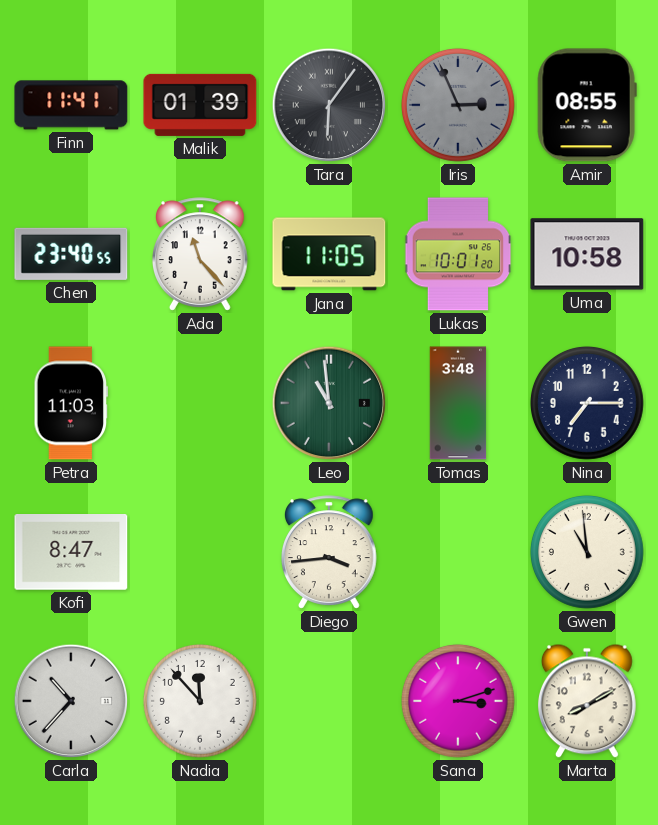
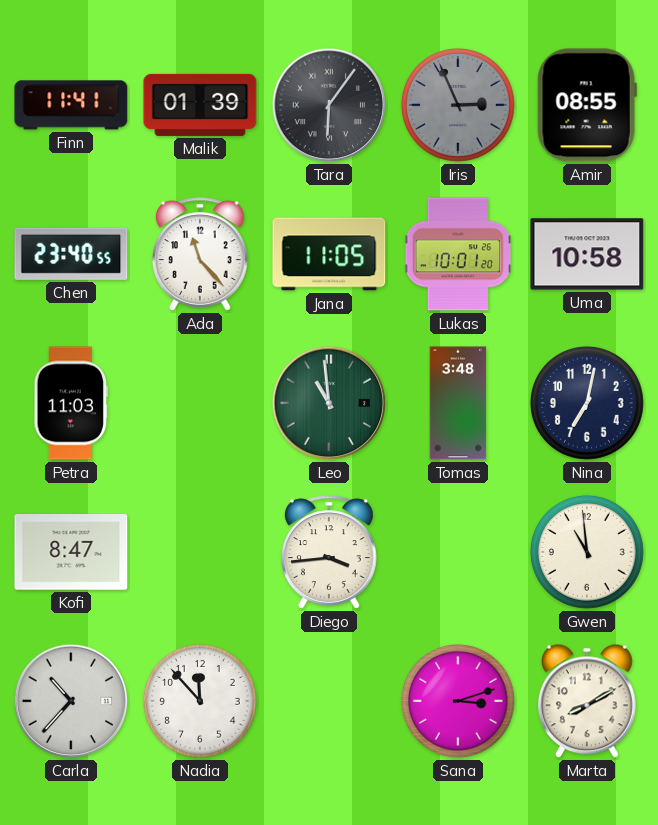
Nina: 7:15 -> 7:02
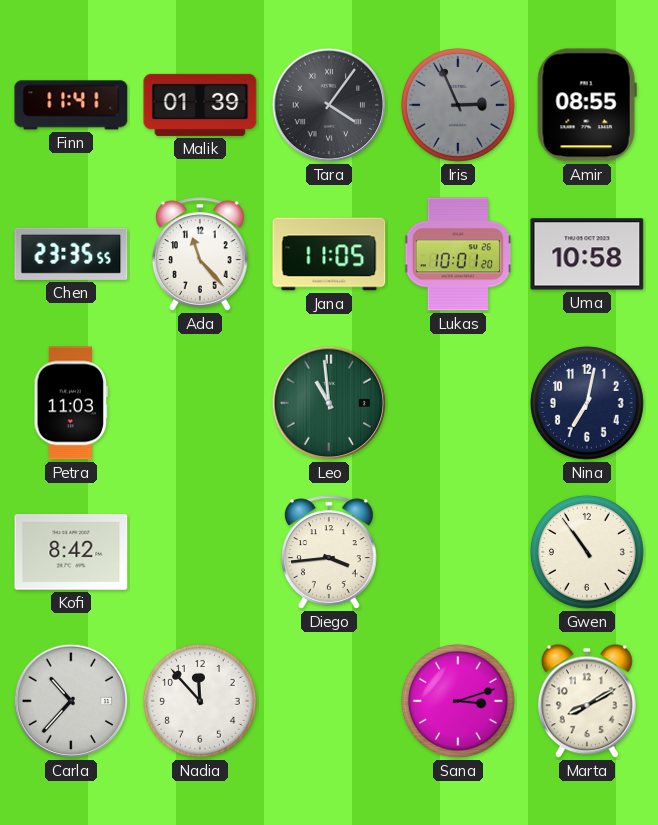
Tara: 6:06 -> 4:06
Chen: 23:40 -> 23:35
Tomas: 3:48 -> none
Kofi: 8:47 -> 8:42
Gwen: 10:59 -> 10:54
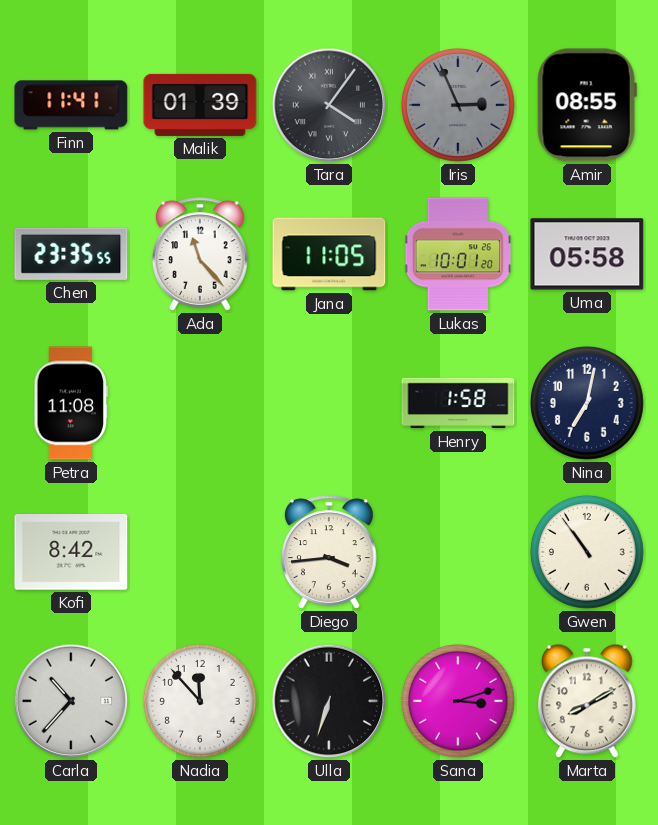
Uma: 10:58 -> 05:58
Petra: 11:03 -> 11:08
Leo: 10:59 -> none
Henry: none -> 1:58
Ulla: none -> 6:33
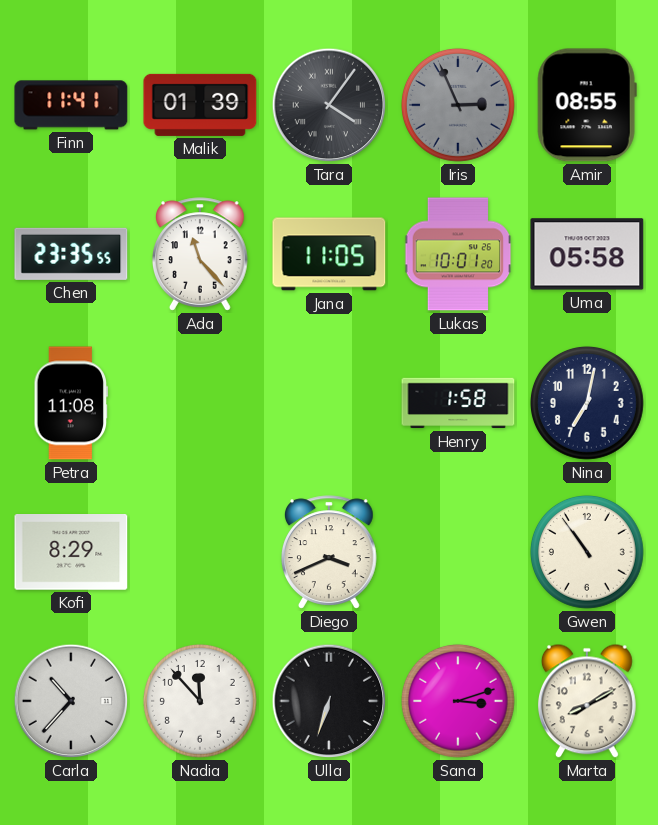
Kofi: 8:42 -> 8:29
Diego: 3:44 -> 3:41
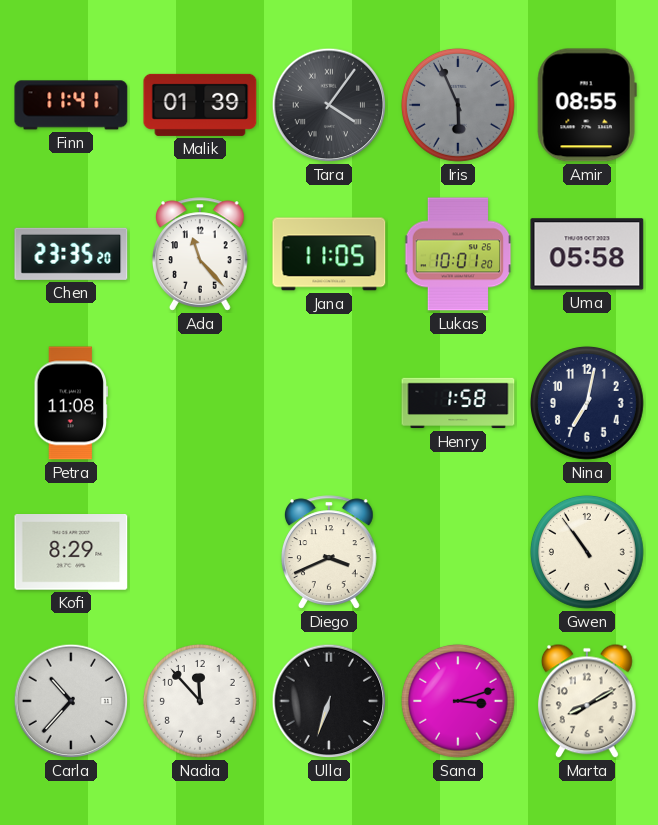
Iris: 2:56 -> 5:56
Chen: 23:35:55 -> 23:35:20
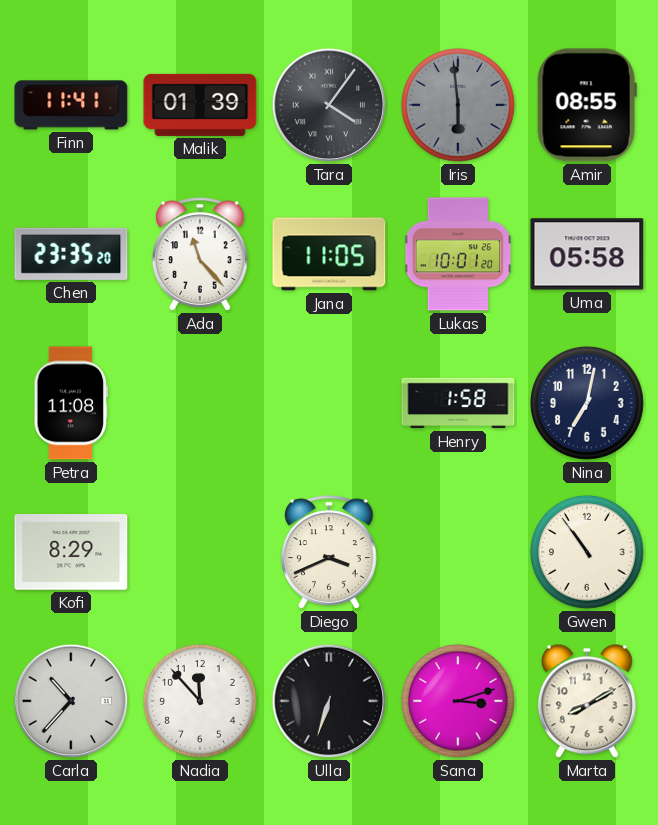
Iris: 5:56 -> 5:59
